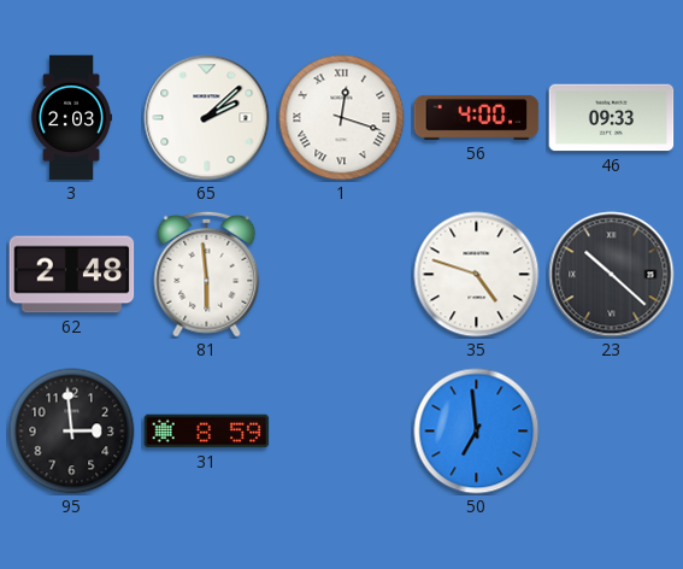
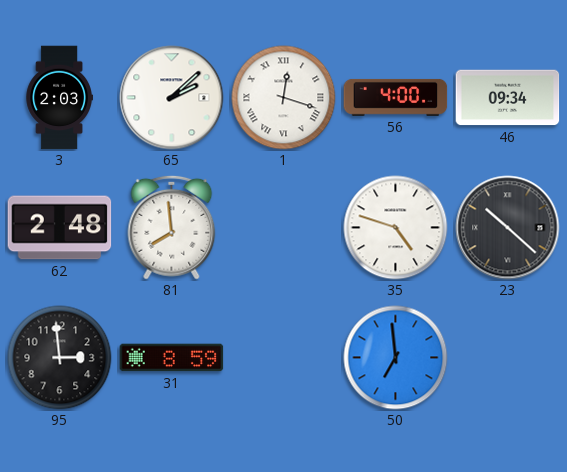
46: 09:33 -> 09:34
81: 5:59 -> 7:59
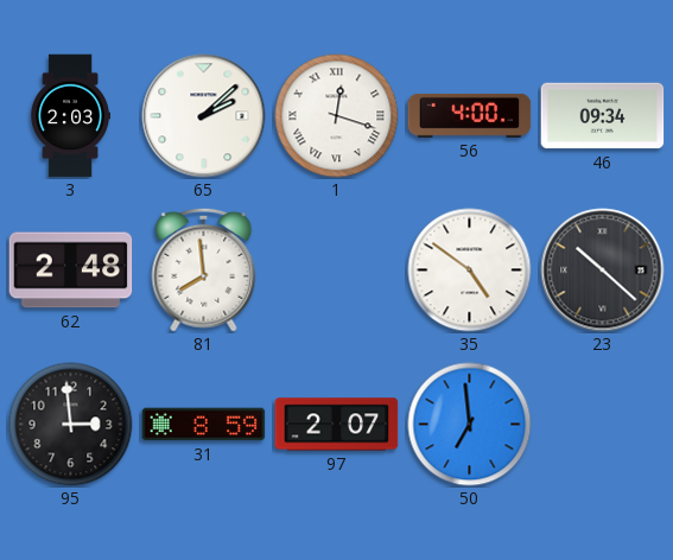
35: 4:48 -> 4:51
97: none -> 2:07
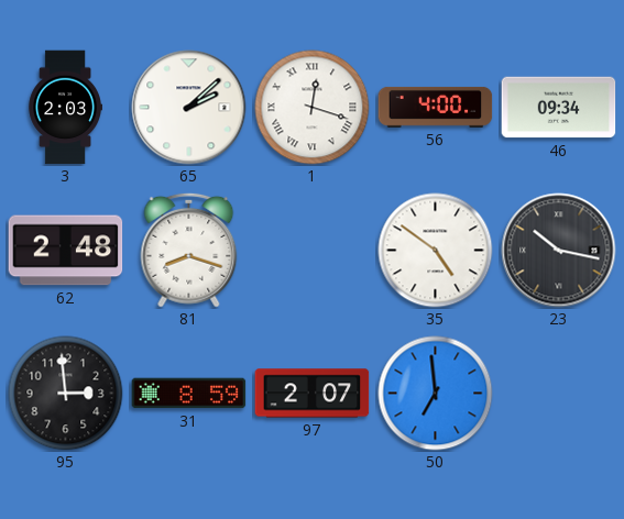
81: 7:59 -> 8:18
23: 10:22 -> 10:17
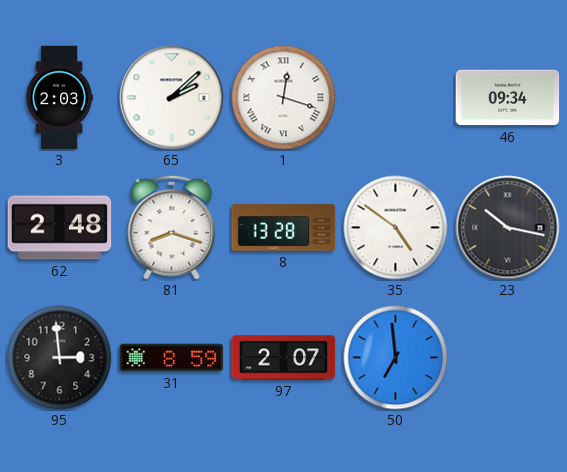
56: 4:00 -> none
8: none -> 13:28
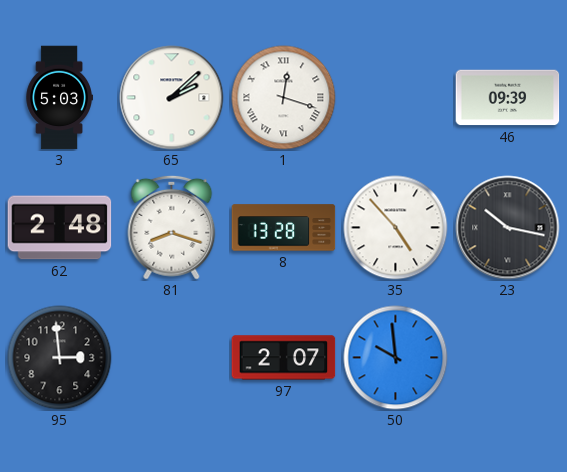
3: 2:03 -> 5:03
46: 09:34 -> 09:39
35: 4:51 -> 4:53
31: 8:59 -> none
50: 6:59 -> 9:59
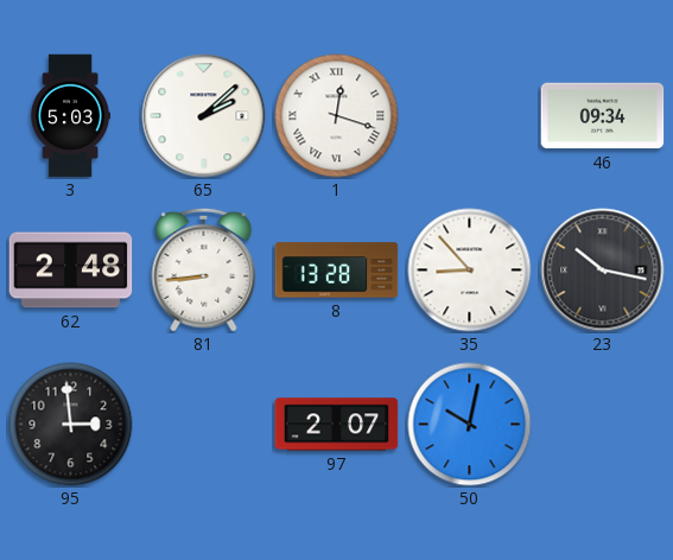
46: 09:39 -> 09:34
81: 8:18 -> 8:44
35: 4:53 -> 8:53
50: 9:59 -> 10:02
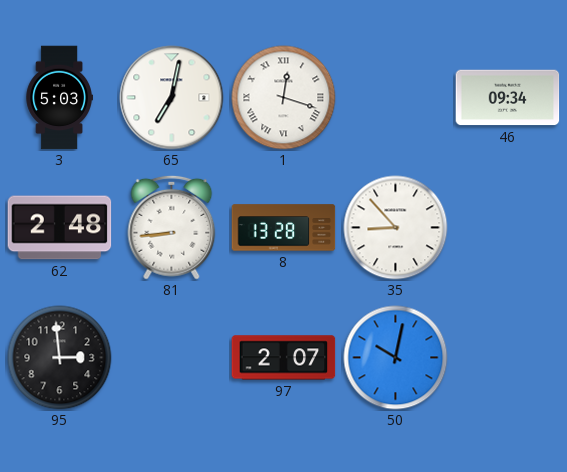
65: 2:08 -> 7:02
23: 10:17 -> none
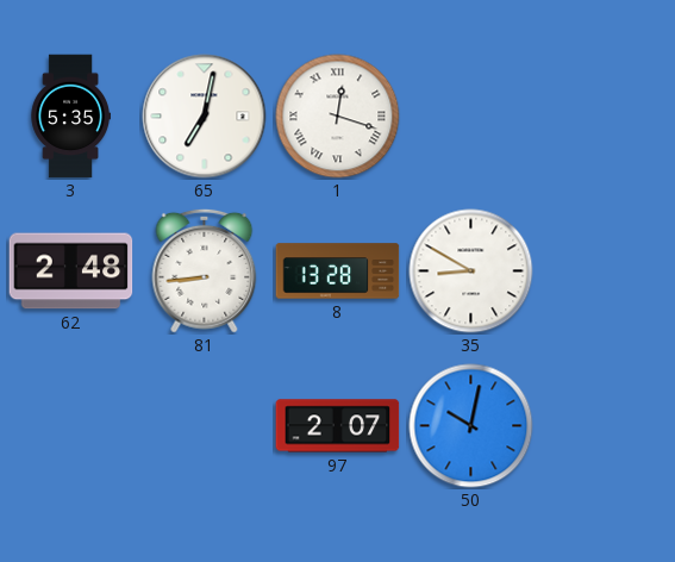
3: 5:03 -> 5:35
46: 09:34 -> none
35: 8:53 -> 8:50
95: 2:59 -> none
